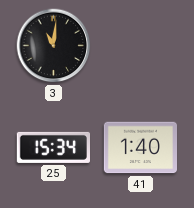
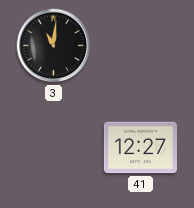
25: 15:34 -> none
41: 1:40 -> 12:27
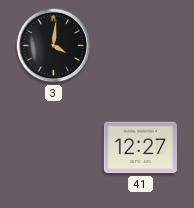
3: 11:01 -> 4:01
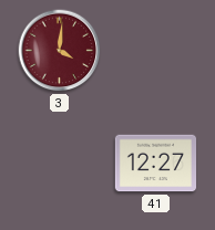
3 dial: black -> burgundy
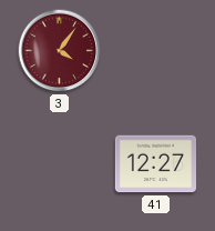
3: 4:01 -> 4:06
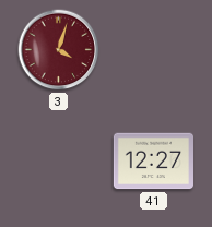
3: 4:06 -> 4:03
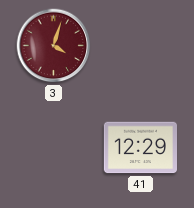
41: 12:27 -> 12:29
